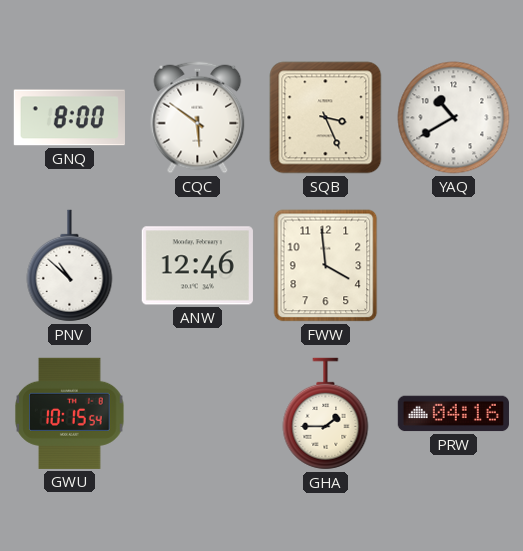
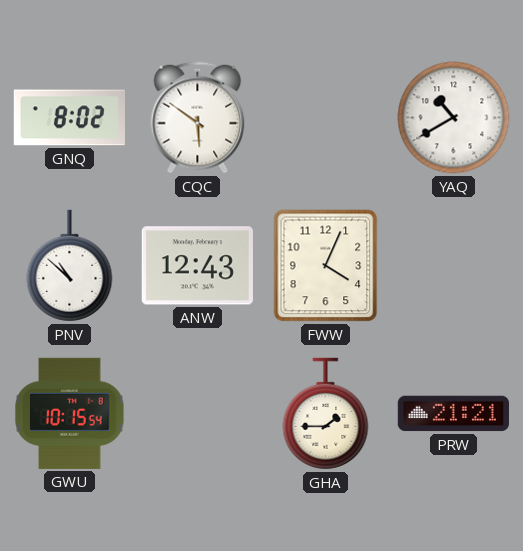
GNQ: 8:00 -> 8:02
SQB: 3:26 -> none
ANW: 12:46 -> 12:43
FWW: 3:59 -> 4:04
PRW: 04:16 -> 21:21
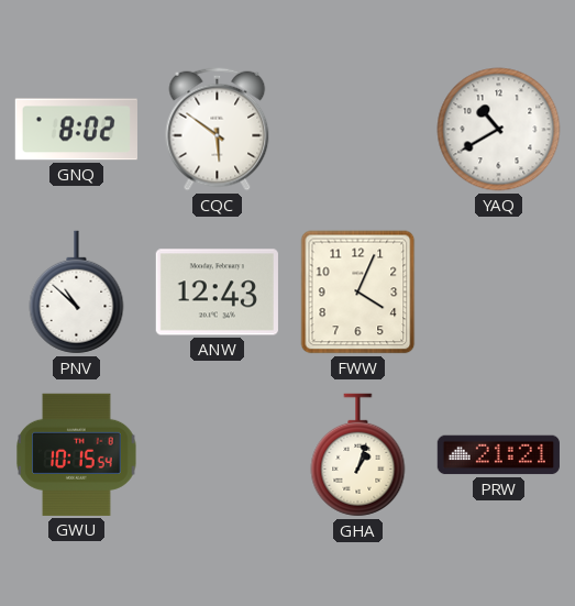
GHA: 1:45 -> 1:03
